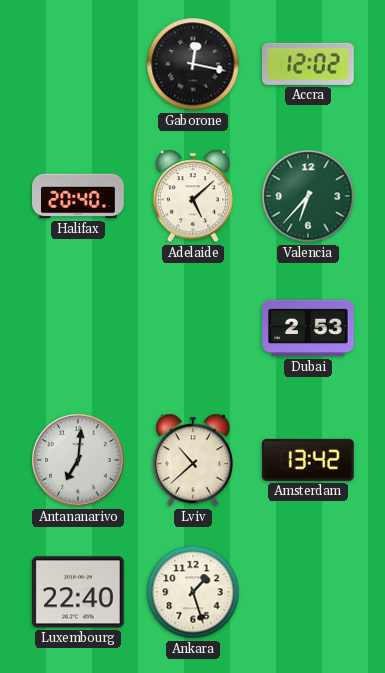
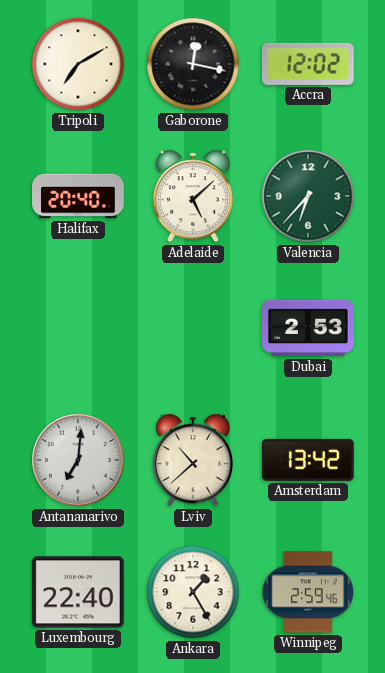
Tripoli: none -> 7:10
Ankara: 1:27 -> 1:25
Winnipeg: none -> 2:59
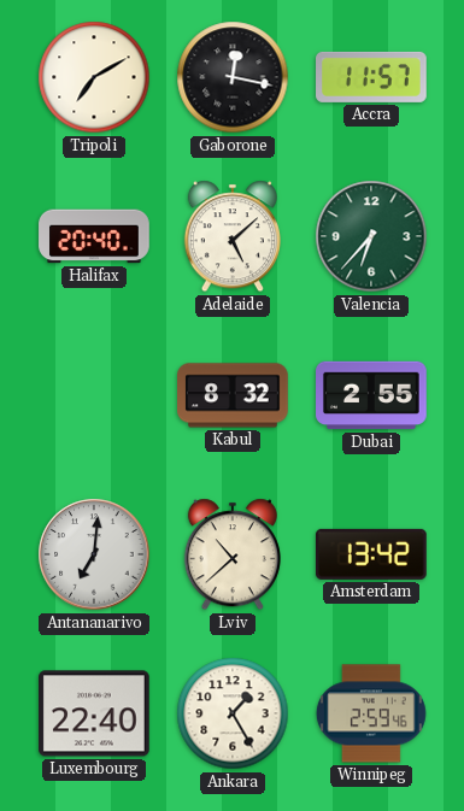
Accra: 12:02 -> 11:57
Kabul: none -> 8:32
Dubai: 2:53 -> 2:55
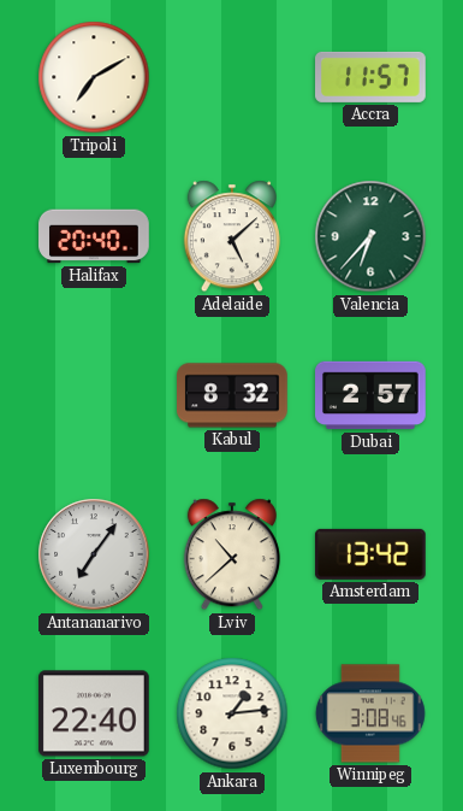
Gaborone: 12:17 -> none
Dubai: 2:55 -> 2:57
Antananarivo: 7:01 -> 7:06
Ankara: 1:25 -> 1:14
Winnipeg: 2:59 -> 3:08
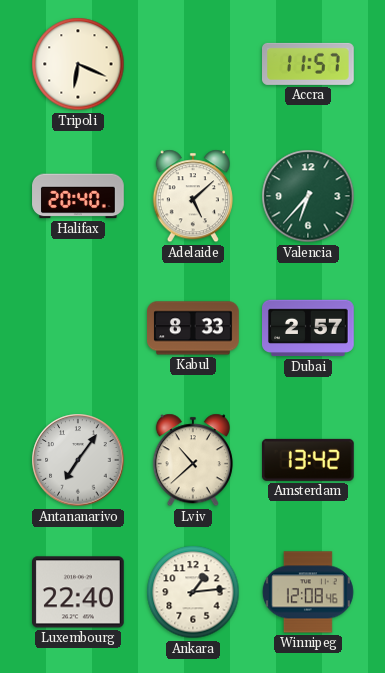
Tripoli: 7:10 -> 6:19
Kabul: 8:32 -> 8:33
Winnipeg: 3:08 -> 12:08
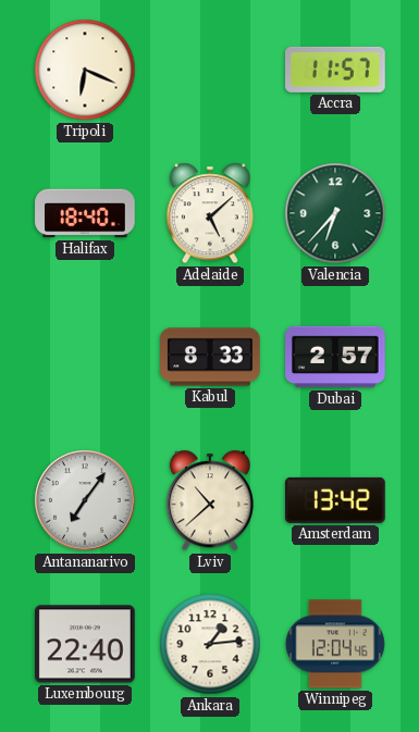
Halifax: 20:40 -> 18:40
Winnipeg: 12:08 -> 12:04
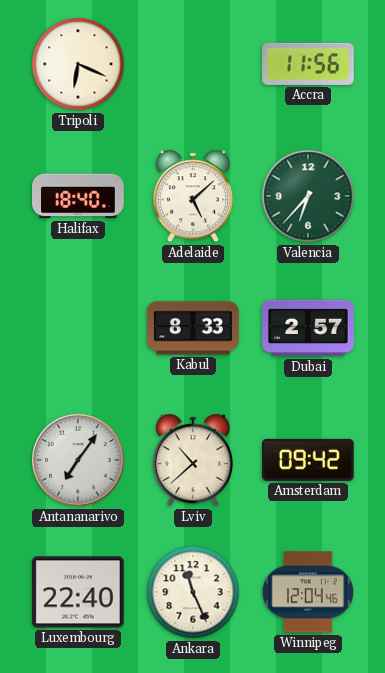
Accra: 11:57 -> 11:56
Amsterdam: 13:42 -> 09:42
Ankara: 1:14 -> 11:26
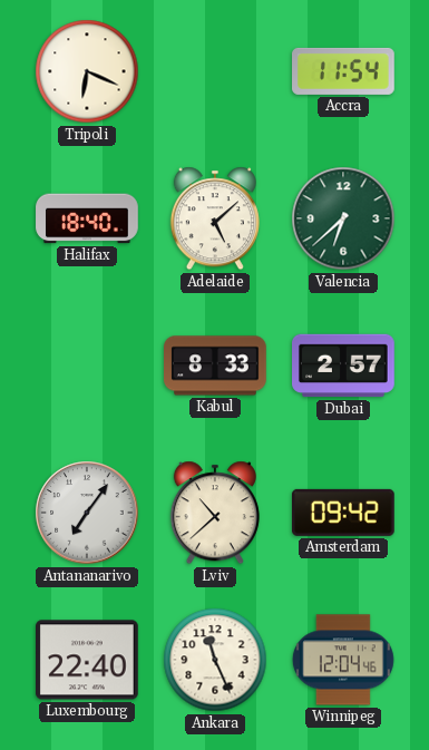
Accra: 11:56 -> 11:54
Valencia: 6:37 -> 6:38
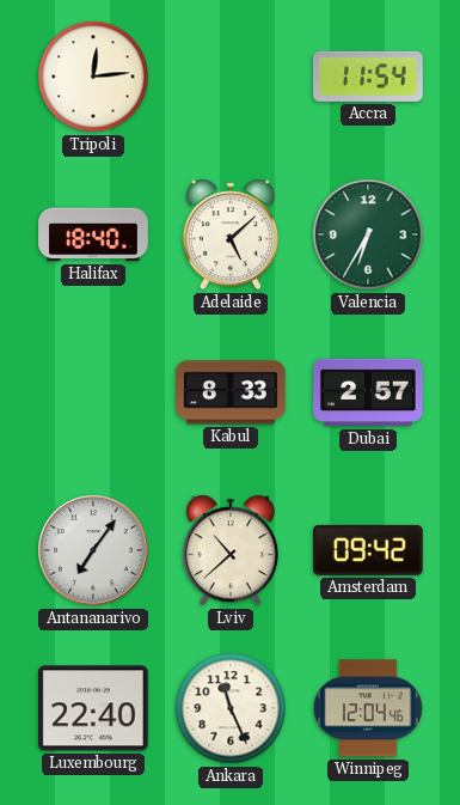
Tripoli: 6:19 -> 12:14
Valencia: 6:38 -> 6:35
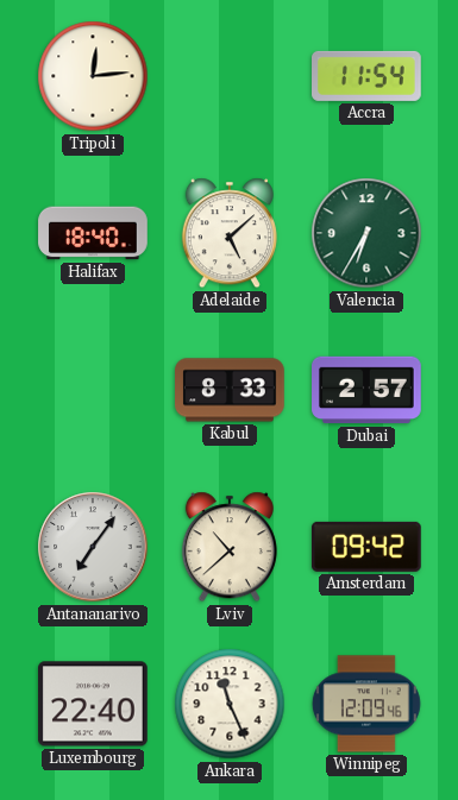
Winnipeg: 12:04 -> 12:09
